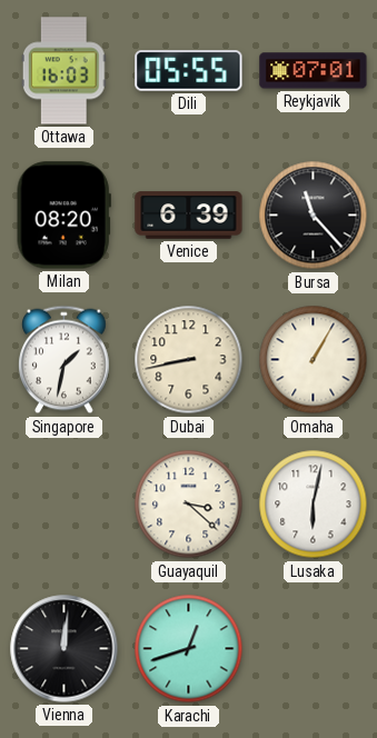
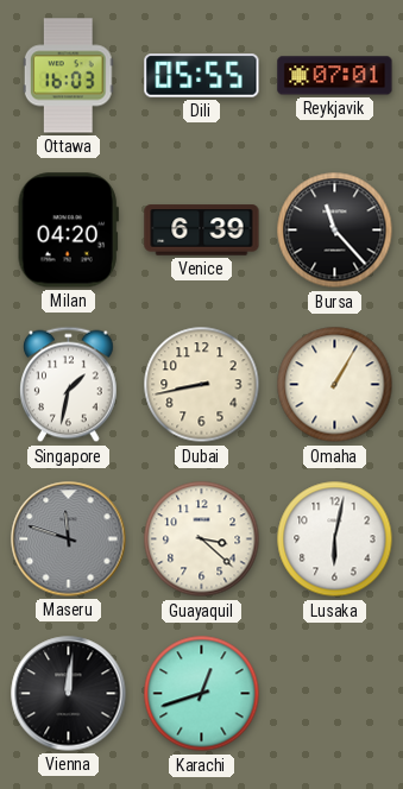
Milan: 08:20 -> 04:20
Maseru: none -> 11:48
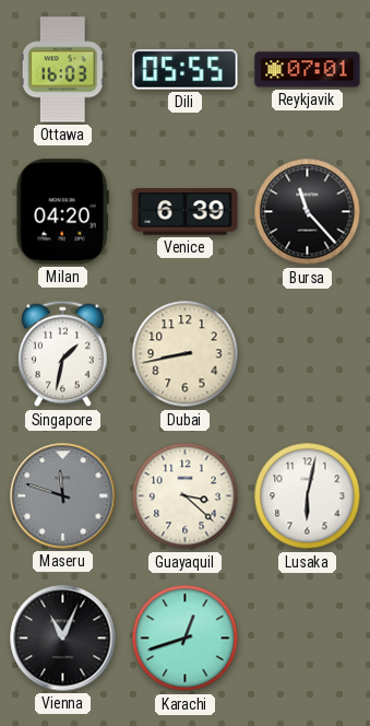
Omaha: 1:05 -> none
Vienna: 12:01 -> 11:04
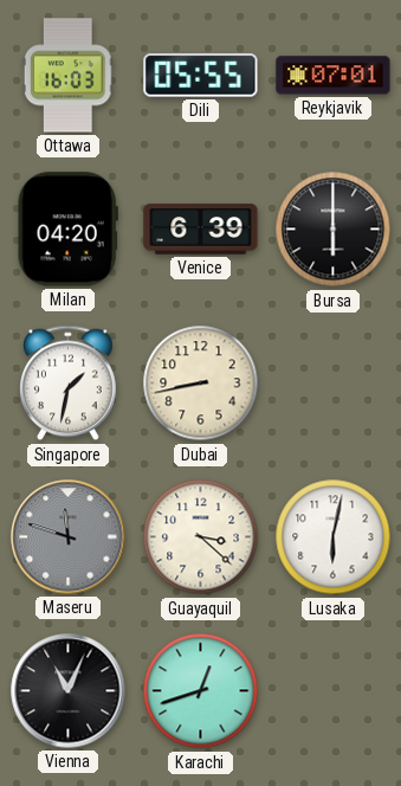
Bursa: 11:23 -> 6:00
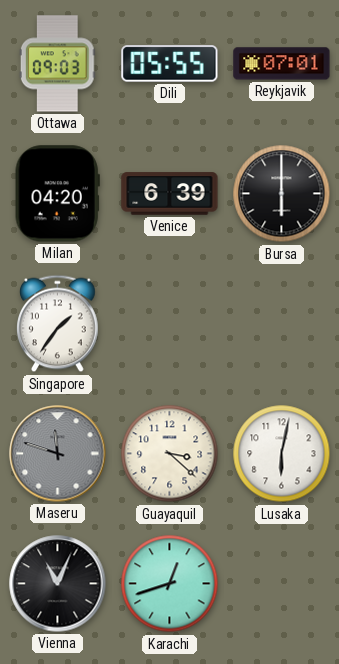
Ottawa: 16:03 -> 09:03
Singapore: 1:32 -> 1:36
Dubai: 8:43 -> none
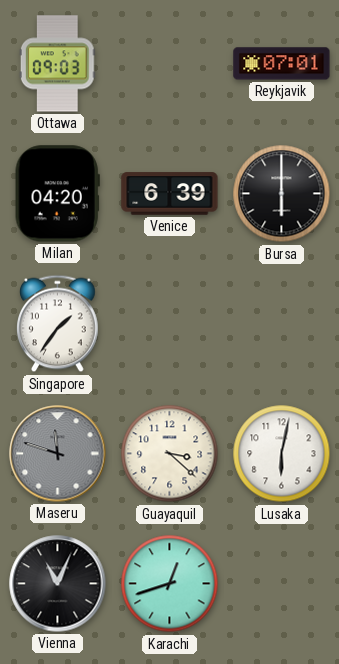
Dili: 05:55 -> none
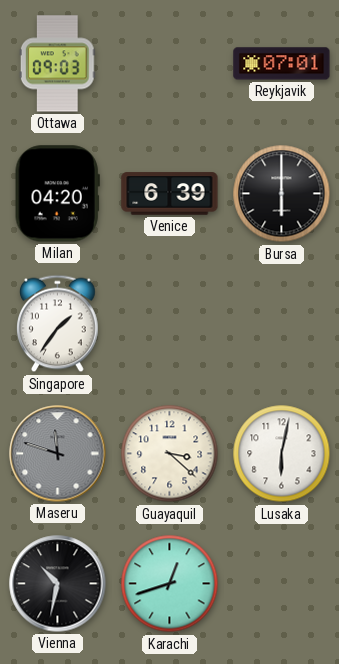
Vienna: 11:04 -> 10:32
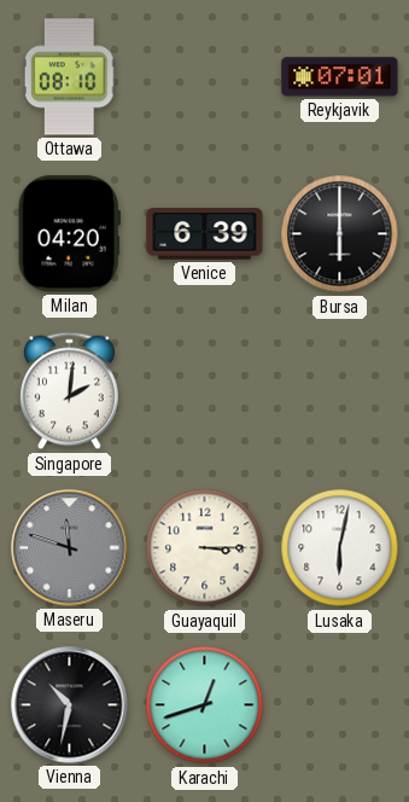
Ottawa: 09:03 -> 08:10
Singapore: 1:36 -> 2:01
Guayaquil: 3:22 -> 3:15
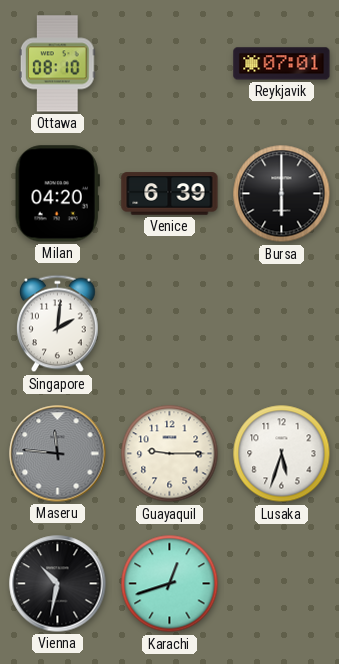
Maseru: 11:48 -> 11:46
Guayaquil: 3:15 -> 9:15
Lusaka: 6:02 -> 5:33
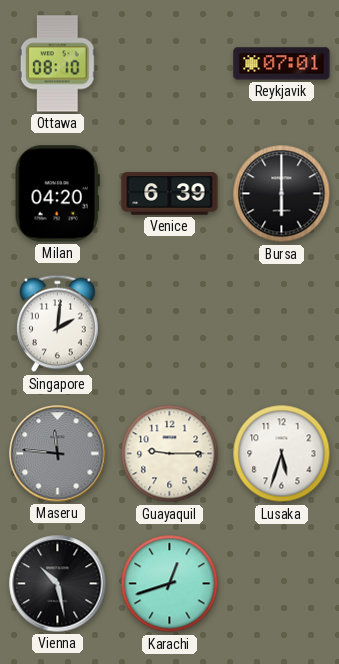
Vienna: 10:32 -> 10:28
